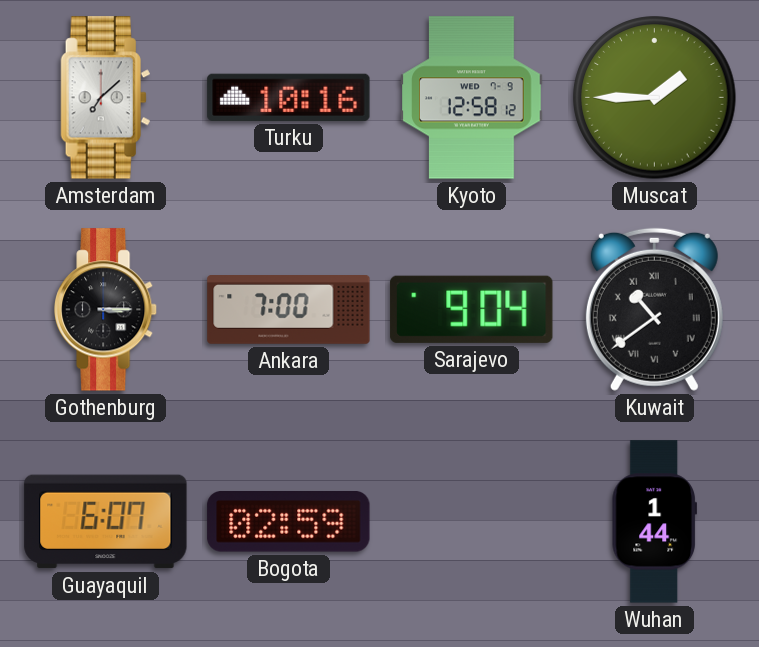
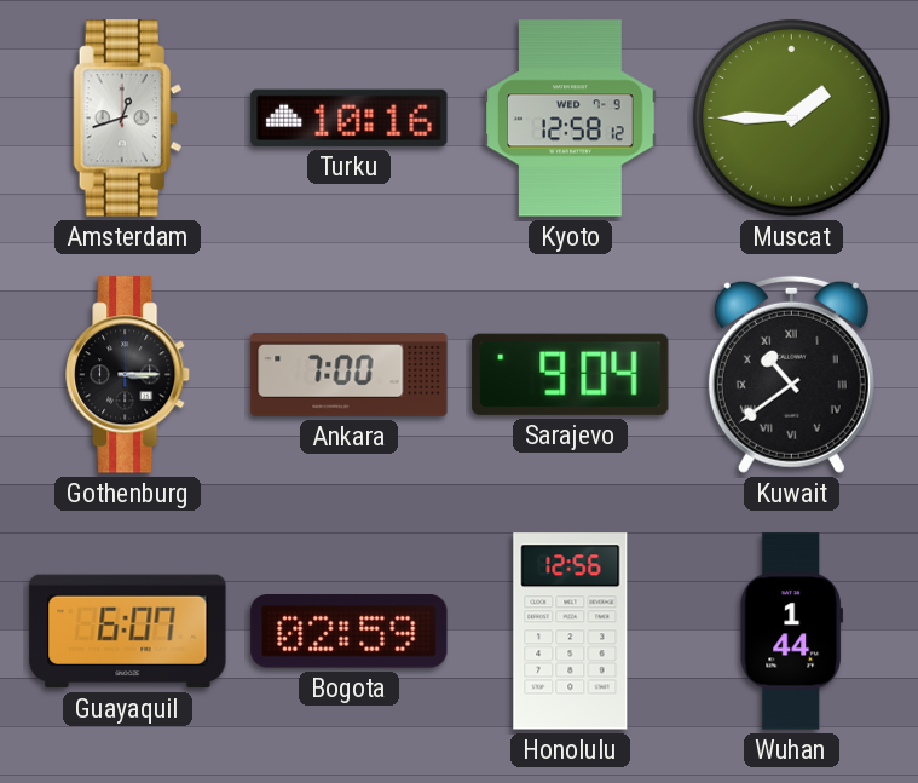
Amsterdam: 7:08 -> 12:42
Honolulu: none -> 12:56
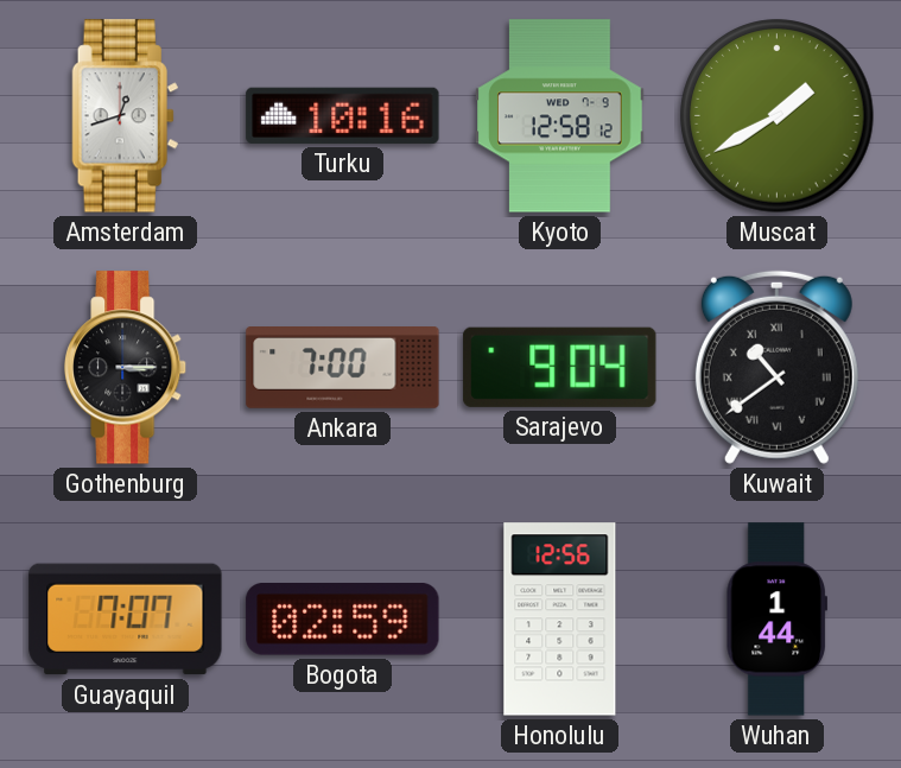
Muscat: 1:45 -> 1:40
Guayaquil: 6:07 -> 7:07
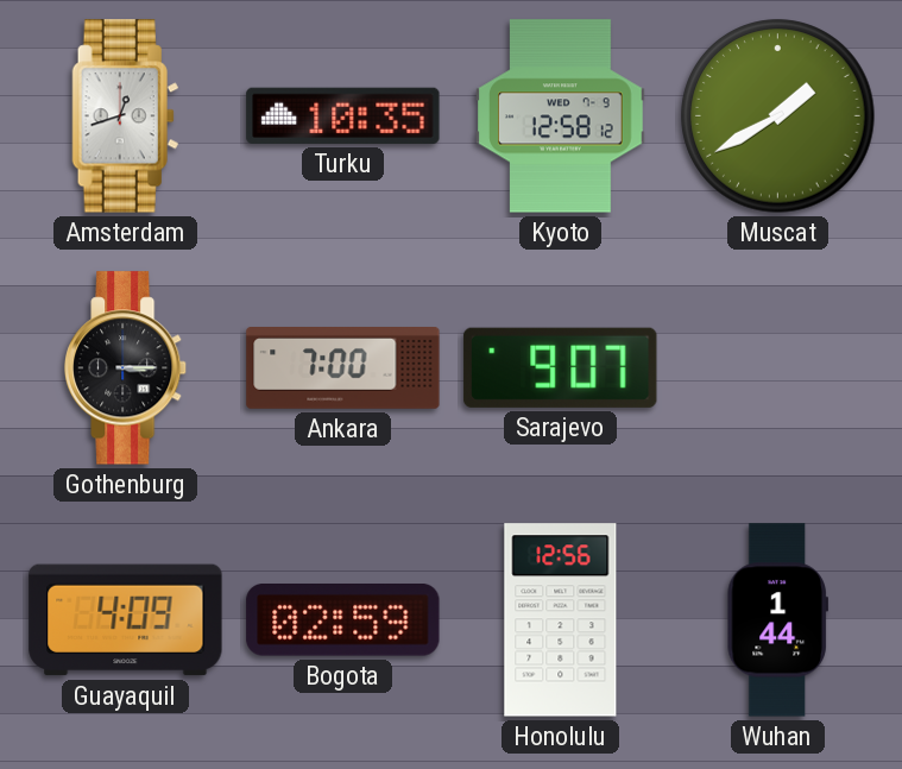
Turku: 10:16 -> 10:35
Sarajevo: 9:04 -> 9:07
Kuwait: 10:39 -> none
Guayaquil: 7:07 -> 4:09
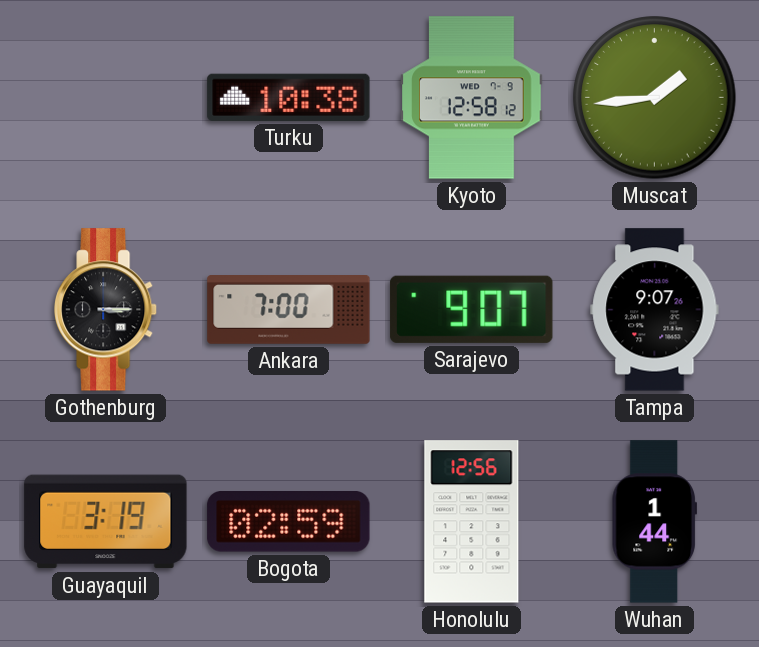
Amsterdam: 12:42 -> none
Turku: 10:35 -> 10:38
Muscat: 1:40 -> 1:44
Tampa: none -> 9:07
Guayaquil: 4:09 -> 3:19
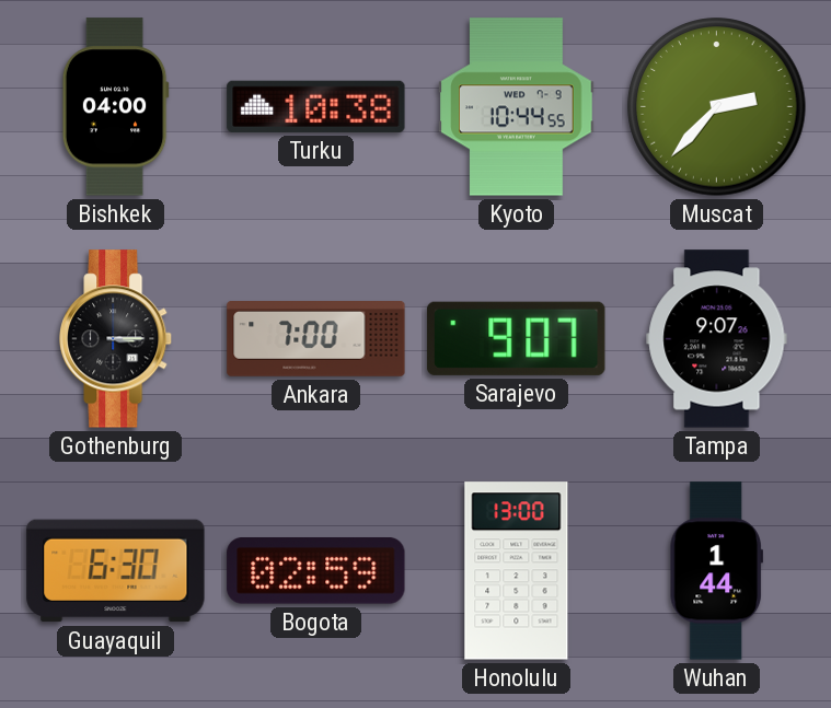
Bishkek: none -> 04:00
Kyoto: 12:58 -> 10:44
Muscat: 1:44 -> 2:37
Guayaquil: 3:19 -> 6:30
Honolulu: 12:56 -> 13:00
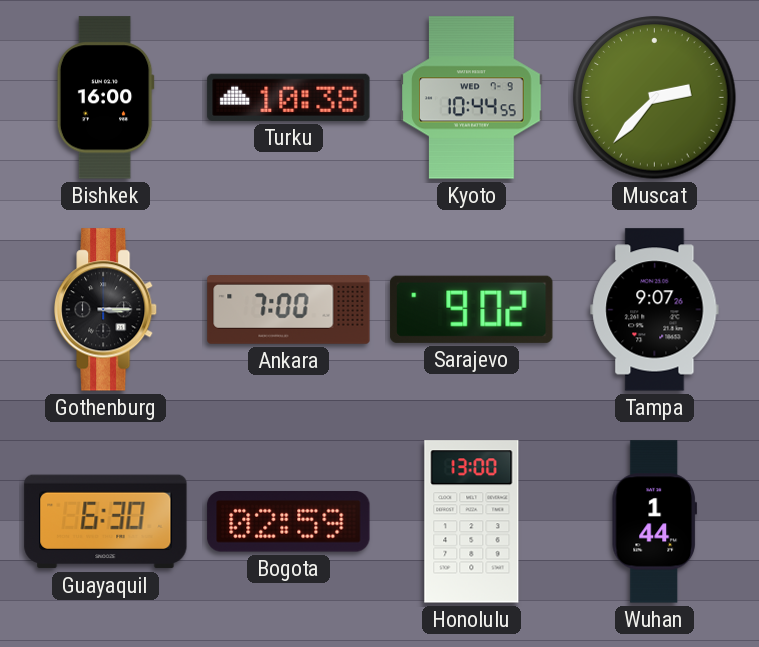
Bishkek: 04:00 -> 16:00
Sarajevo: 9:07 -> 9:02
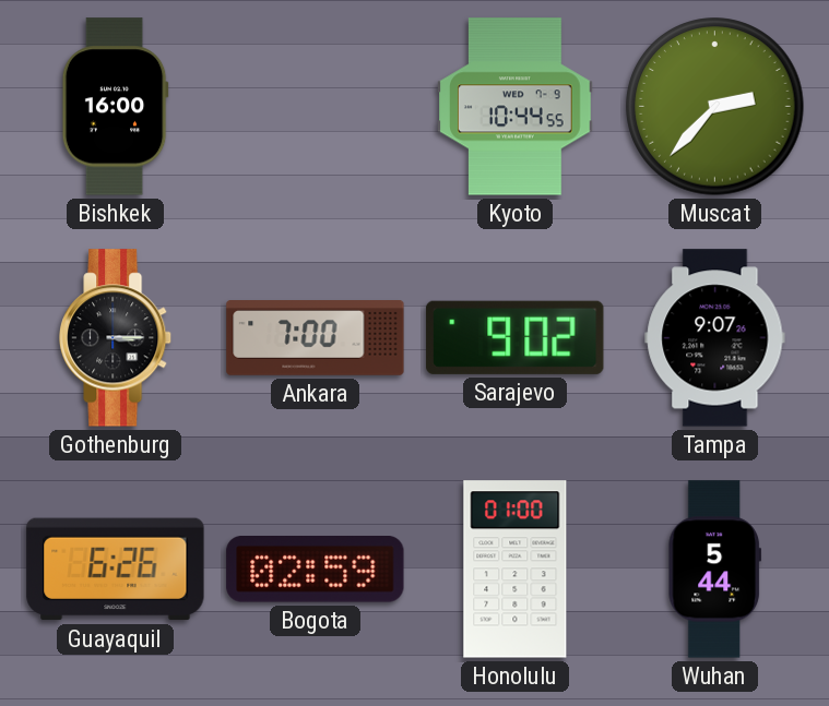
Turku: 10:38 -> none
Guayaquil: 6:30 -> 6:26
Honolulu: 13:00 -> 01:00
Wuhan: 1:44 -> 5:44
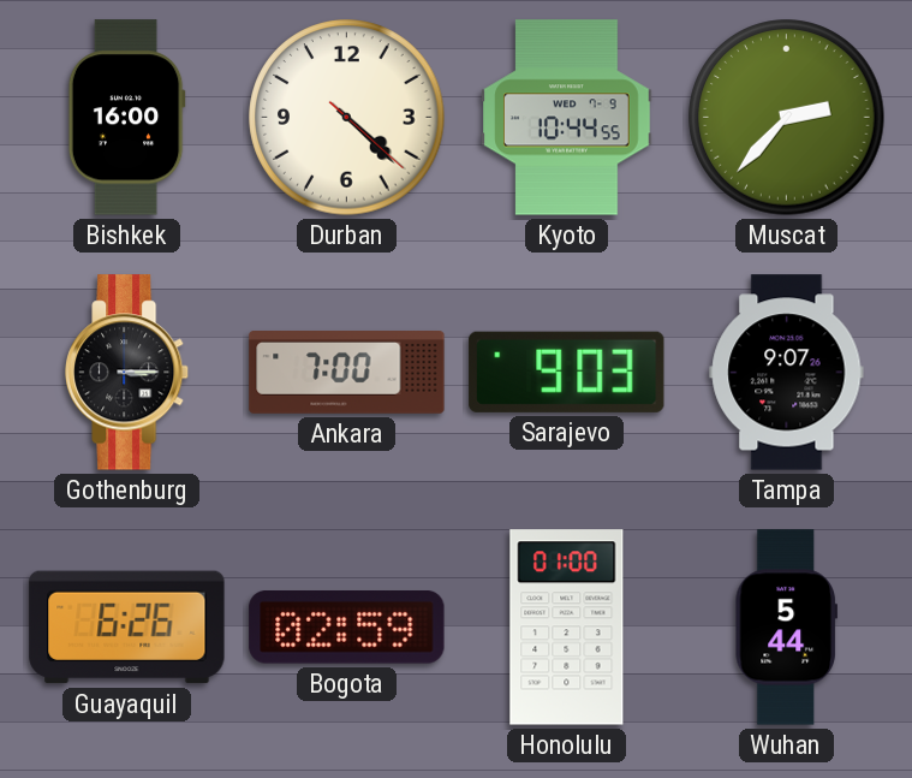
Durban: none -> 4:22
Sarajevo: 9:02 -> 9:03
